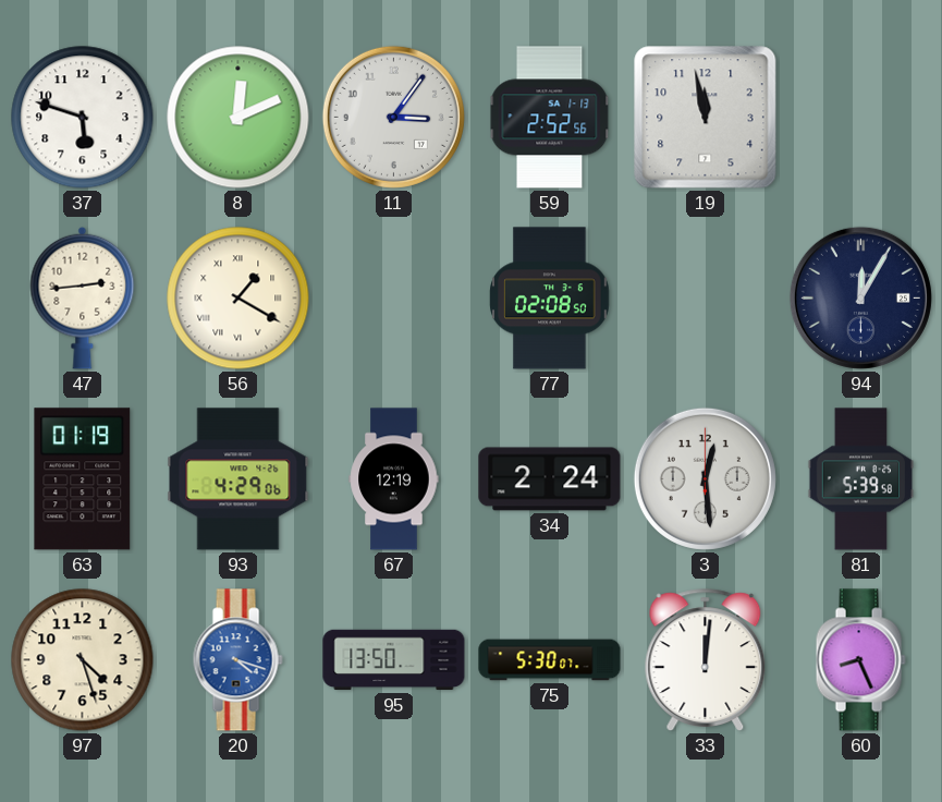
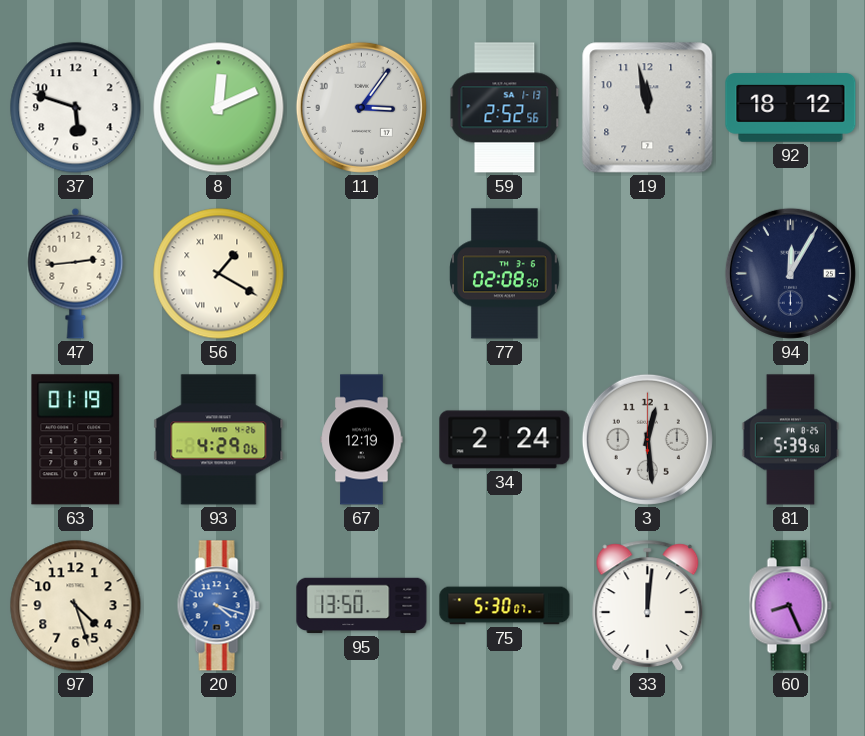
92: none -> 18:12
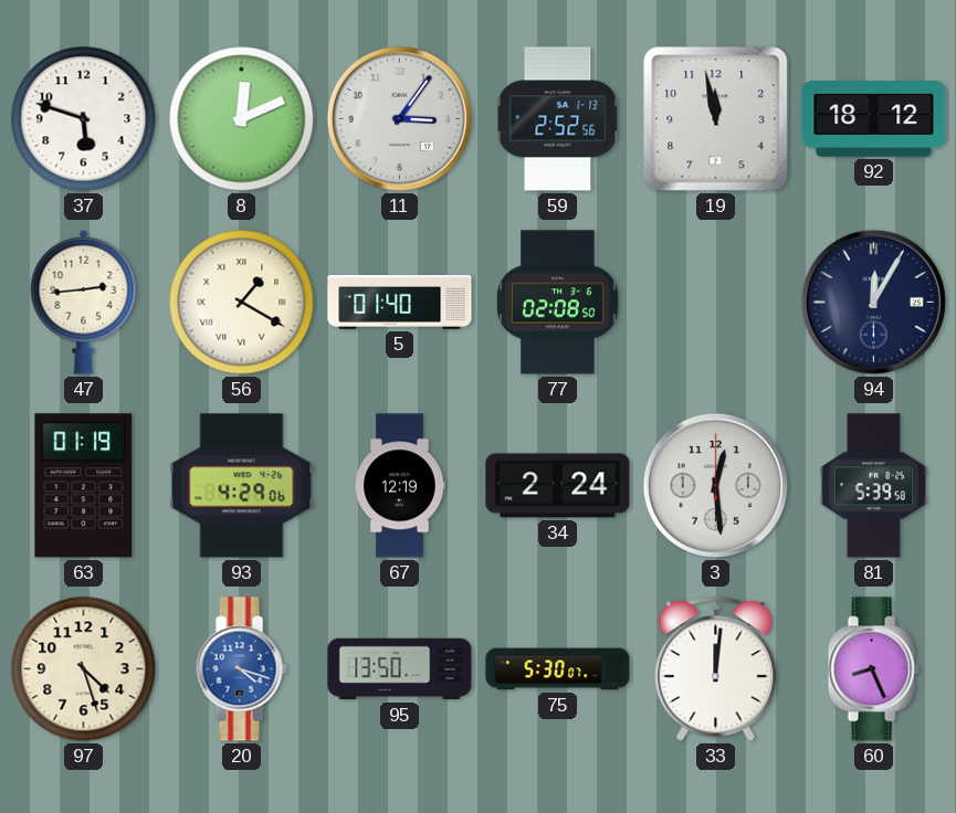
5: none -> 01:40
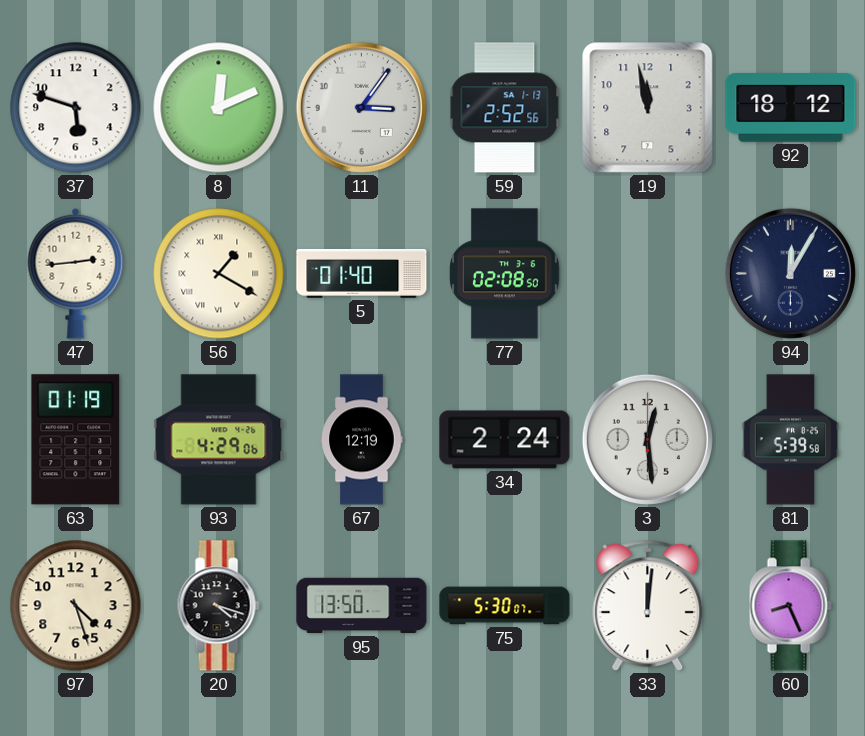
20 dial: blue -> black
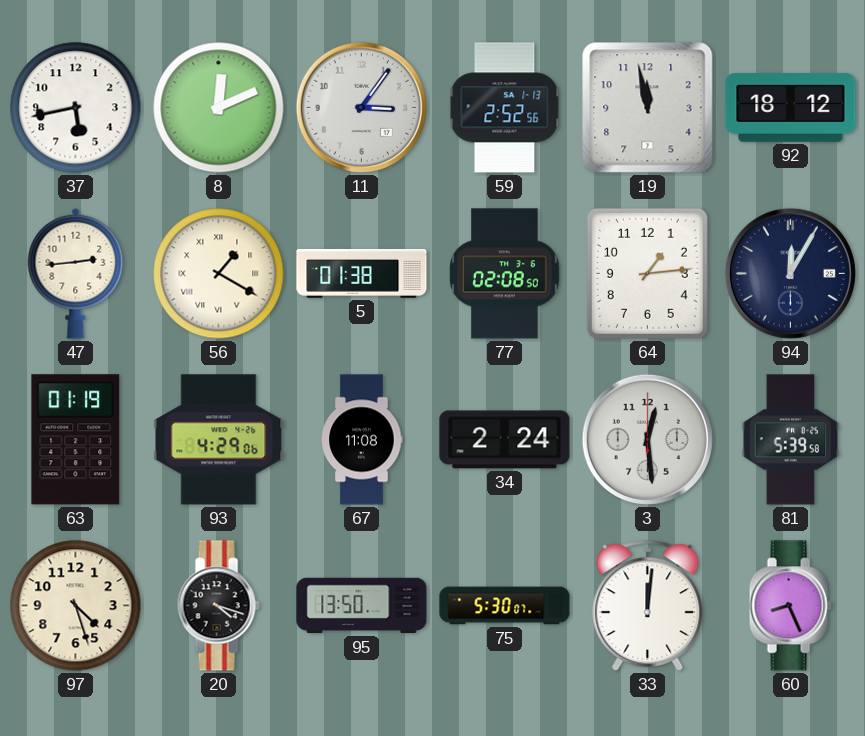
37: 5:48 -> 5:43
5: 01:40 -> 01:38
64: none -> 1:14
67: 12:19 -> 11:08
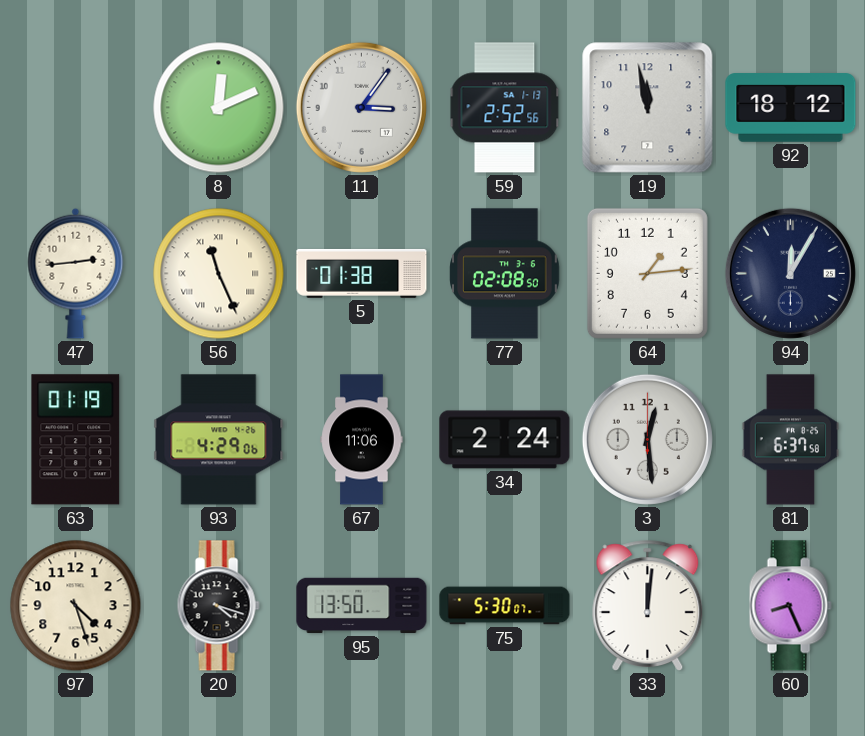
37: 5:43 -> none
56: 1:20 -> 11:26
67: 11:08 -> 11:06
81: 5:39 -> 6:37
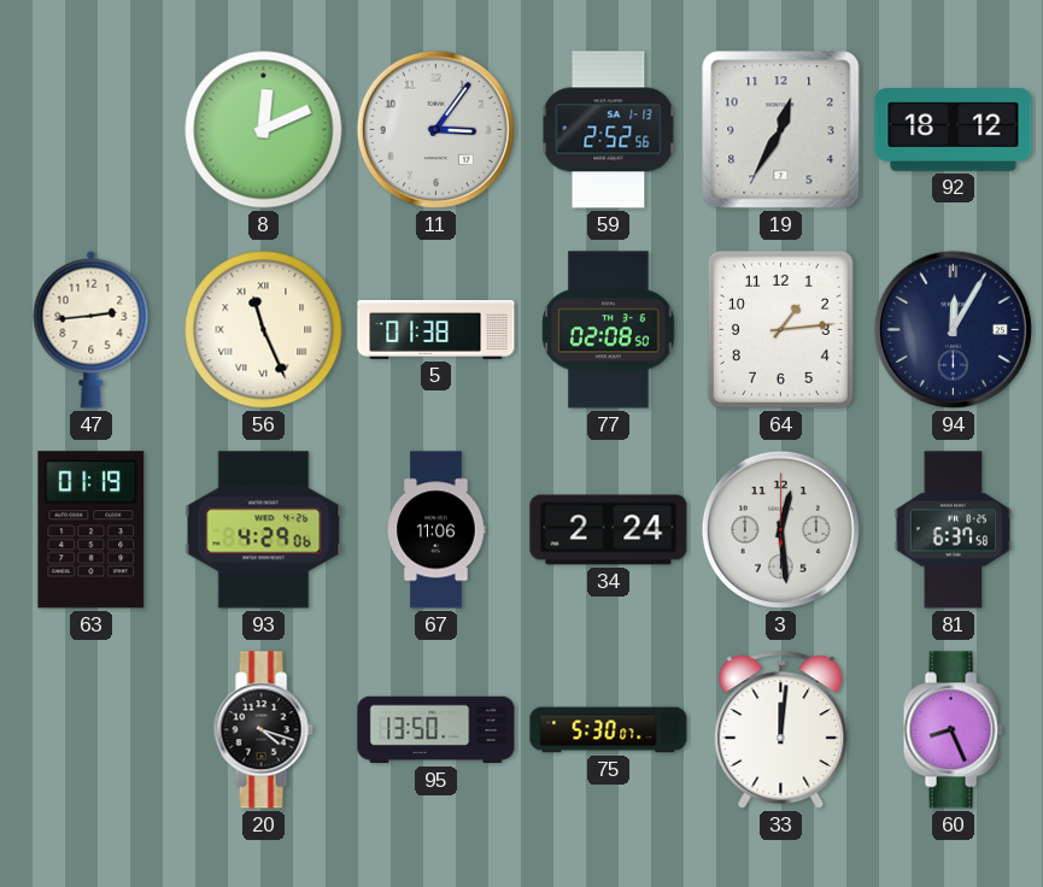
19: 11:58 -> 12:35
97: 4:27 -> none
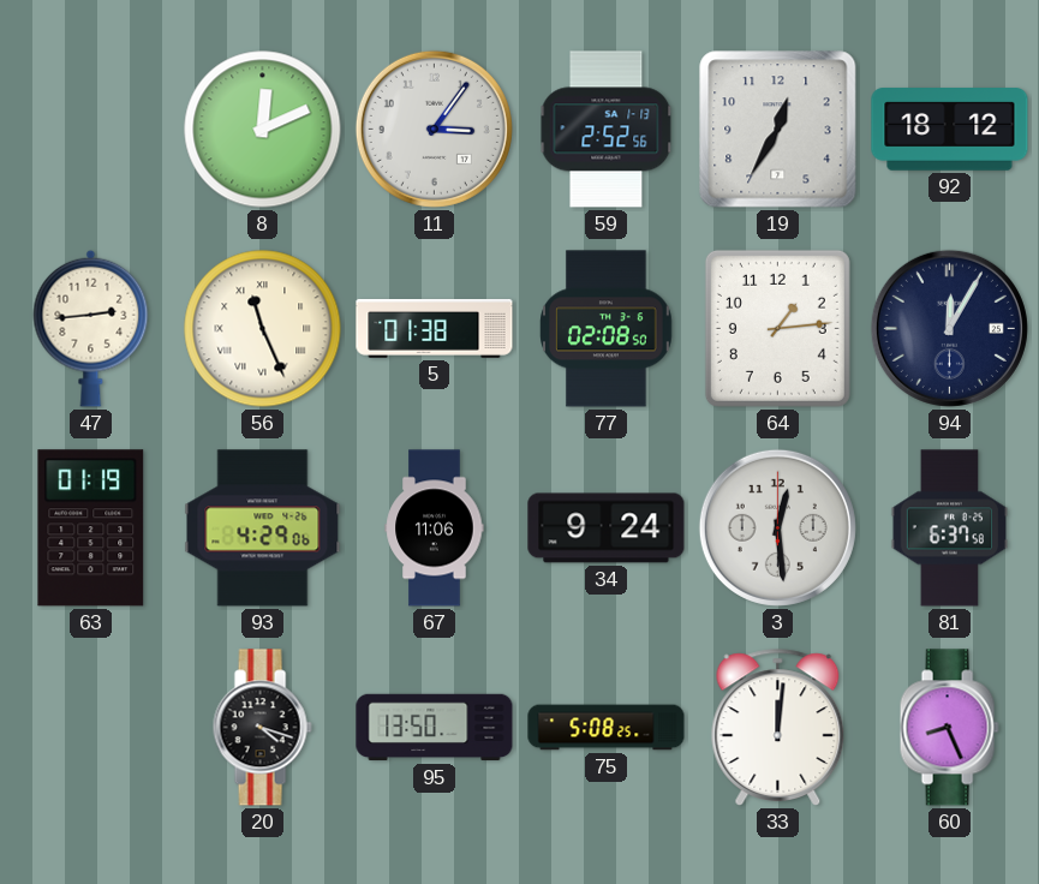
34: 2:24 -> 9:24
75: 5:30 -> 5:08
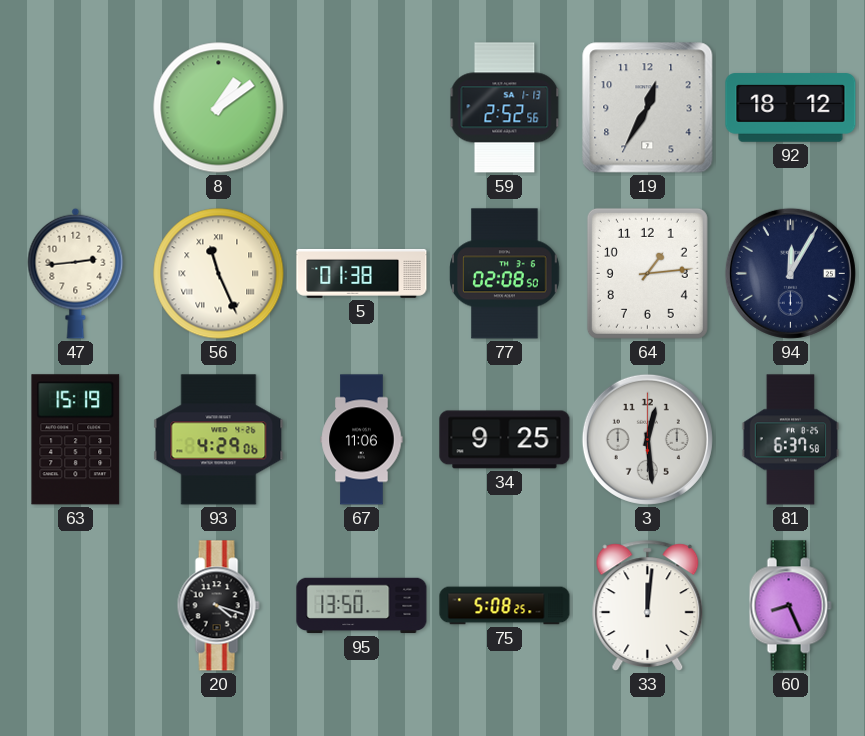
8: 12:11 -> 1:09
11: 3:06 -> none
63: 01:19 -> 15:19
34: 9:24 -> 9:25
